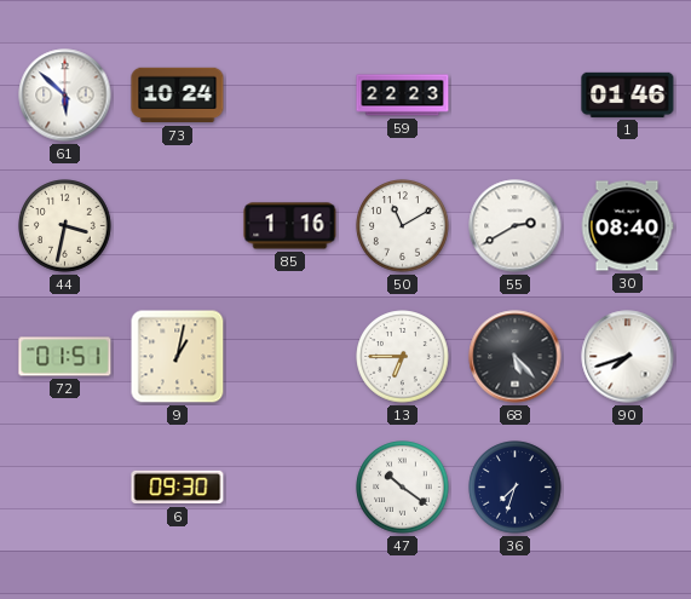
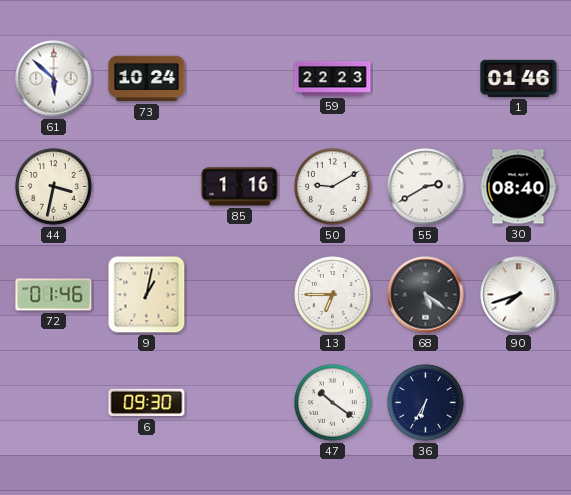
50: 11:10 -> 9:10
72: 01:51 -> 01:46
68: 5:23 -> 5:21
36: 7:33 -> 6:35
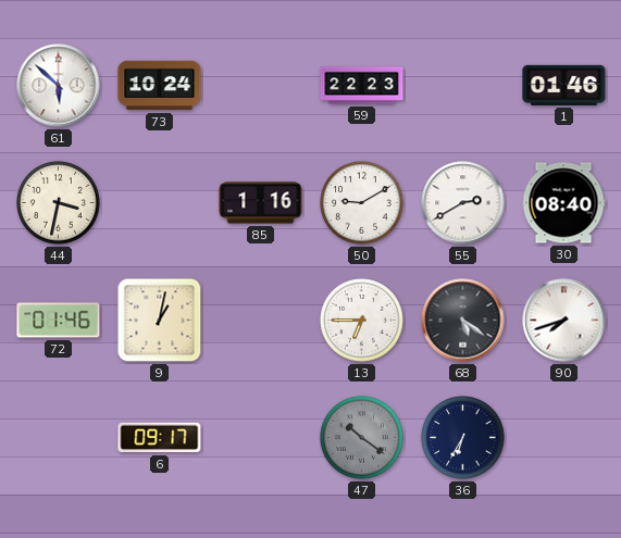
6: 09:30 -> 09:17
47 dial: white -> grey
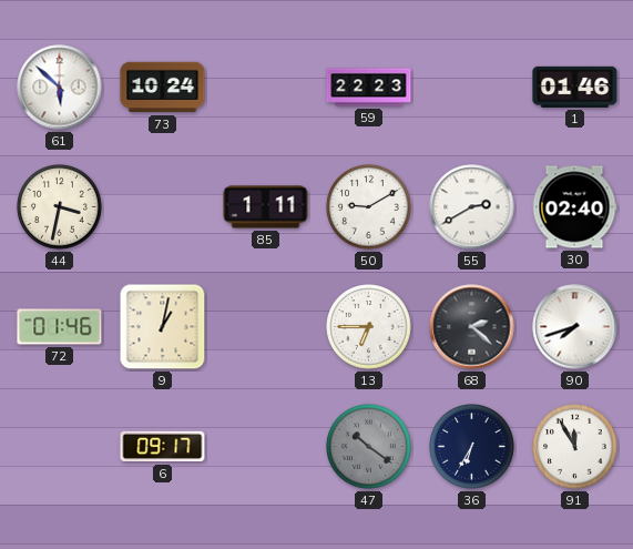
85: 1:16 -> 1:11
30: 08:40 -> 02:40
68: 5:21 -> 2:22
91: none -> 11:55
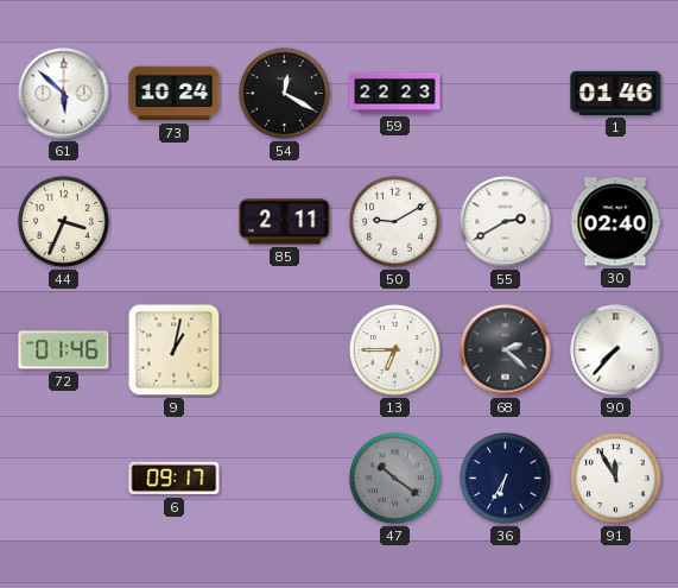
54: none -> 12:20
44: 3:32 -> 3:34
85: 1:11 -> 2:11
90: 7:42 -> 7:37
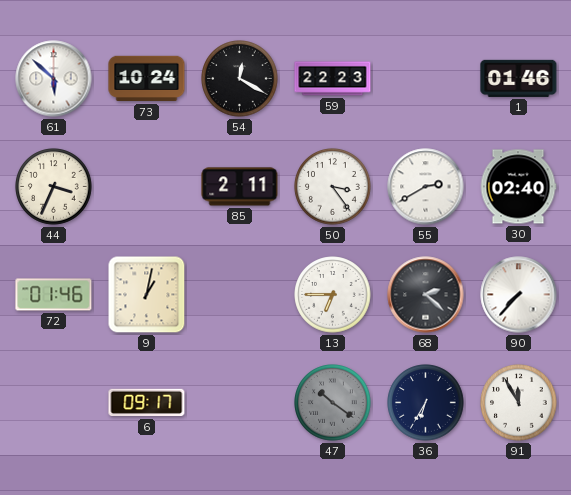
50: 9:10 -> 3:24
